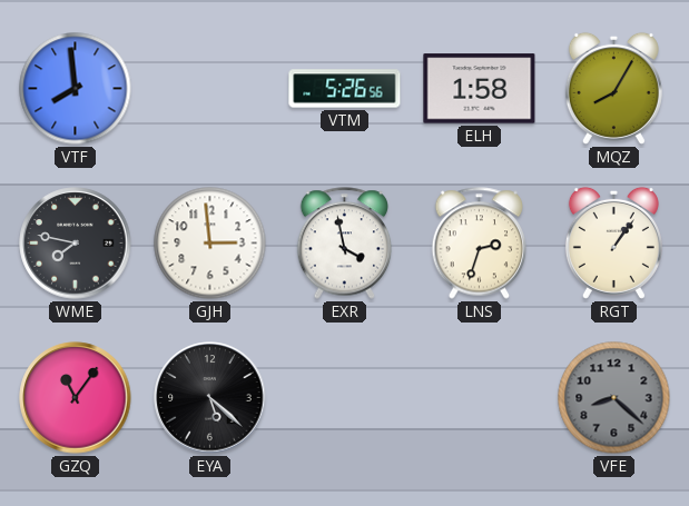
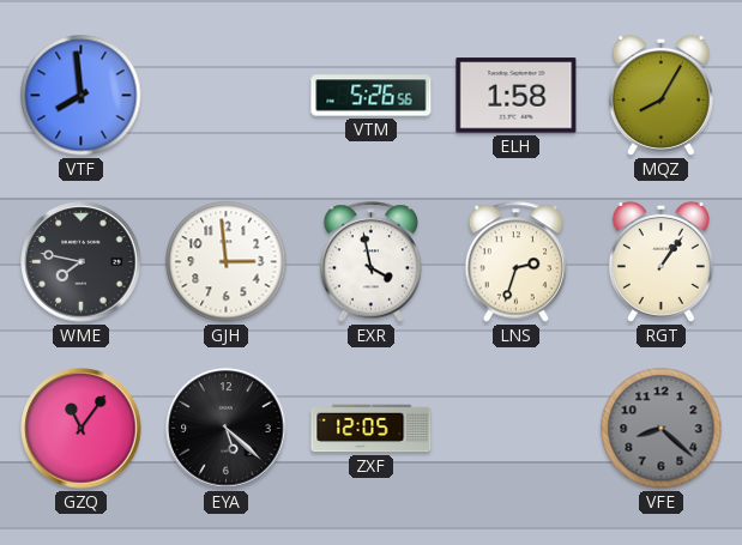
ZXF: none -> 12:05
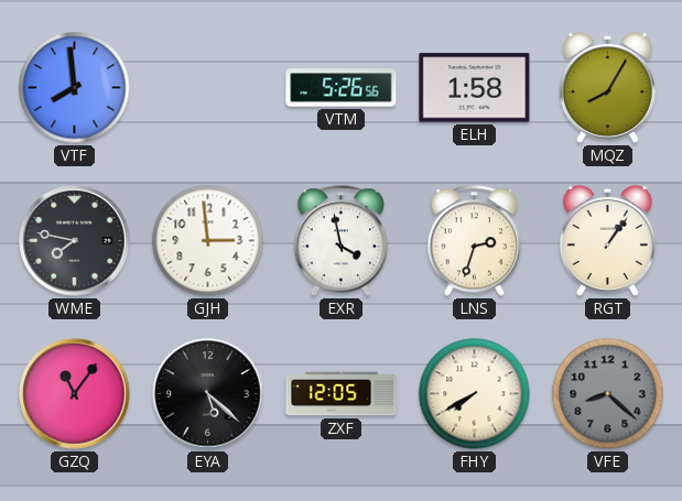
FHY: none -> 7:40
